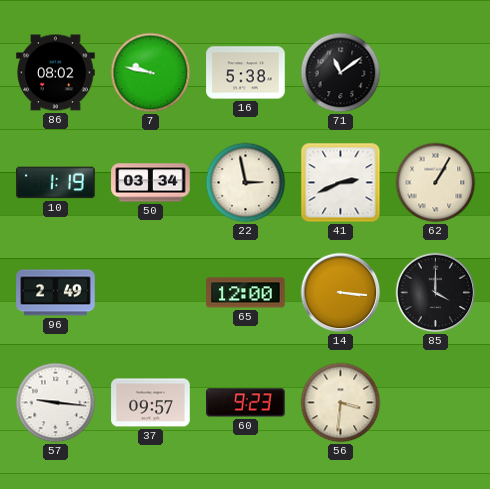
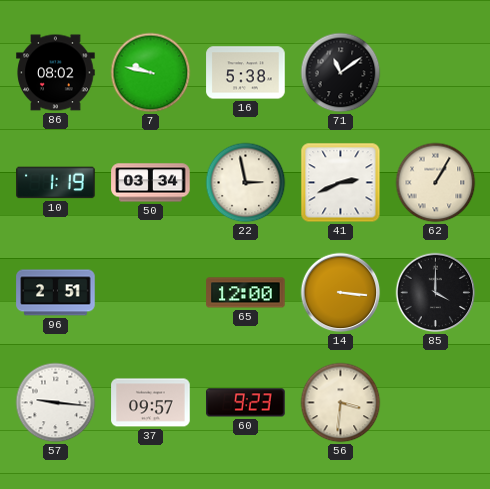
96: 2:49 -> 2:51
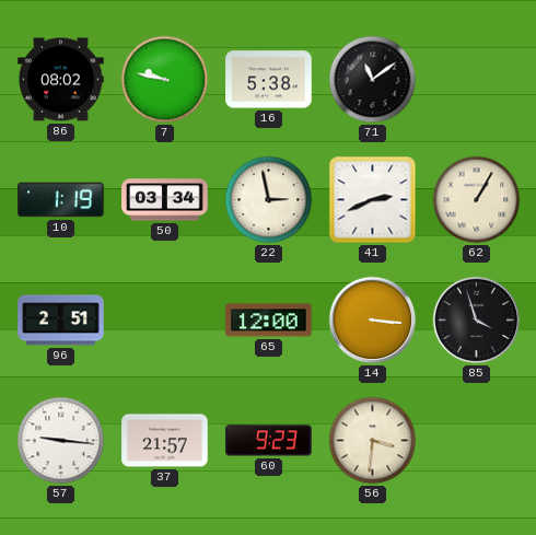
85: 4:00 -> 3:57
37: 09:57 -> 21:57
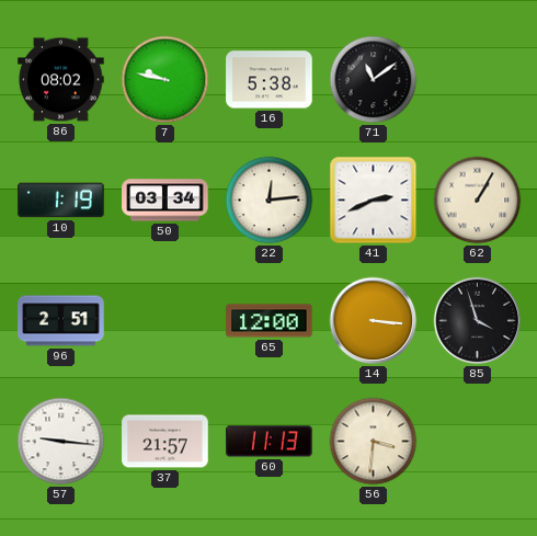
22: 2:58 -> 12:14
60: 9:23 -> 11:13
